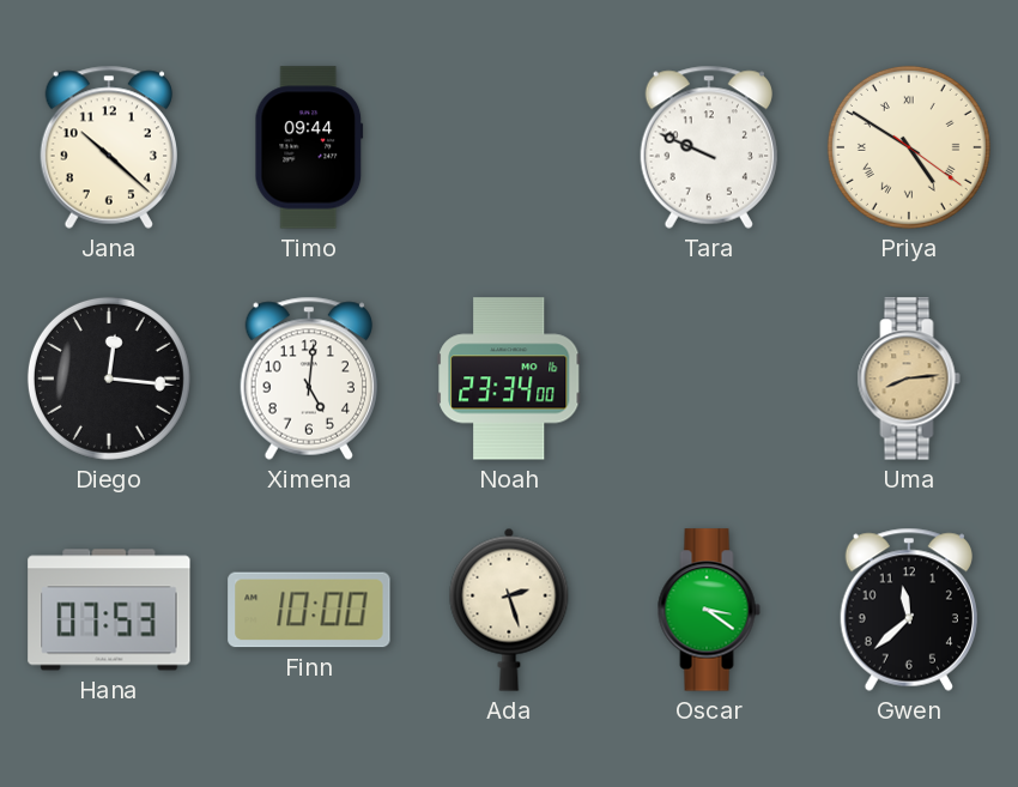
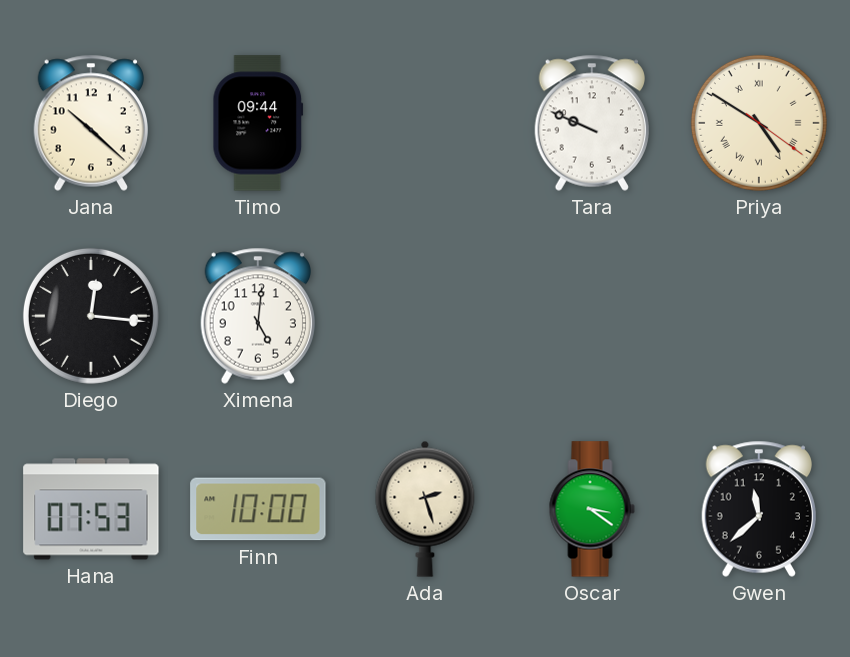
Noah: 23:34 -> none
Uma: 8:14 -> none
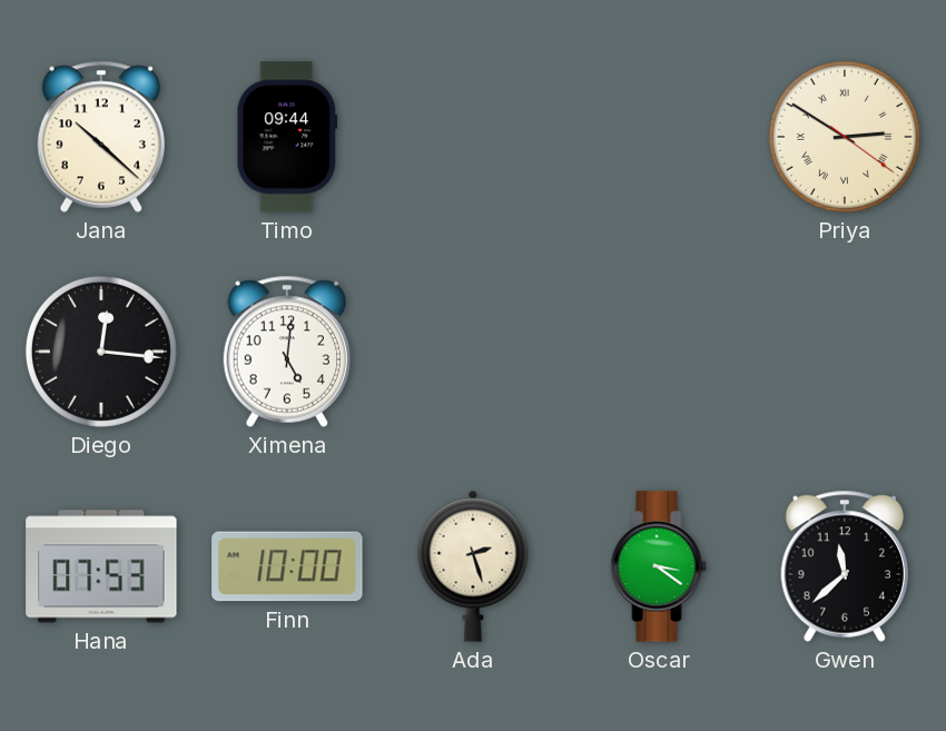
Tara: 9:49 -> none
Priya: 4:50 -> 2:50
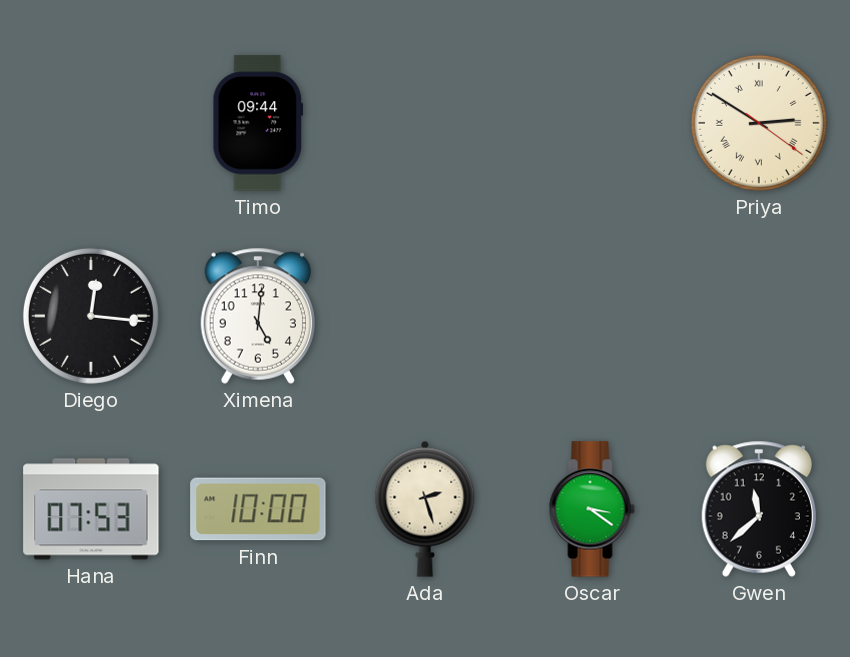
Jana: 10:22 -> none
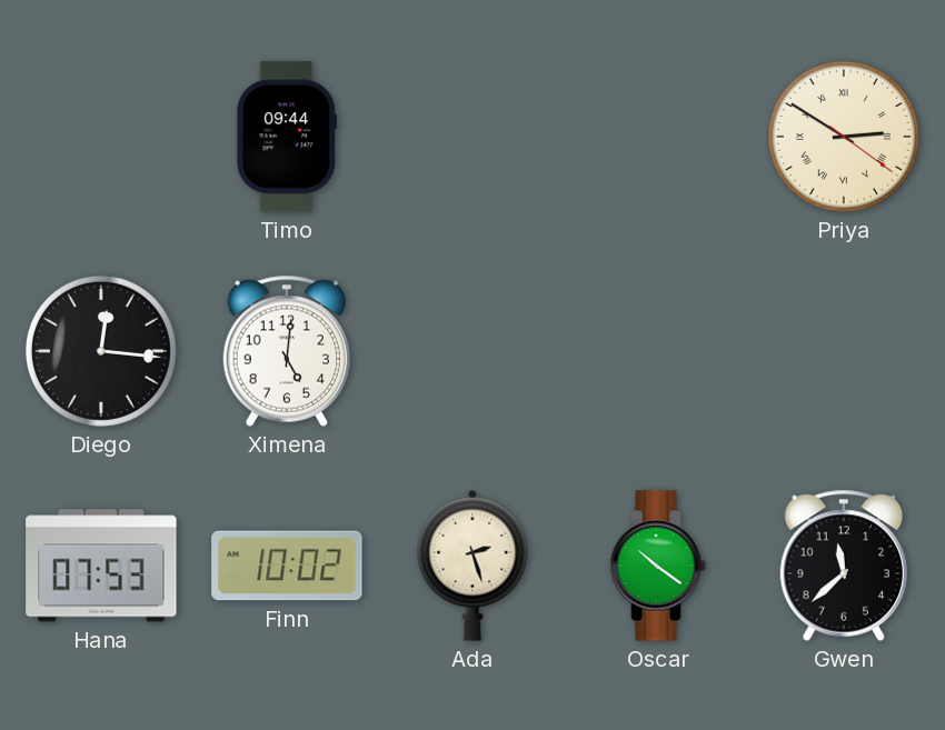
Finn: 10:00 -> 10:02
Oscar: 3:21 -> 10:21
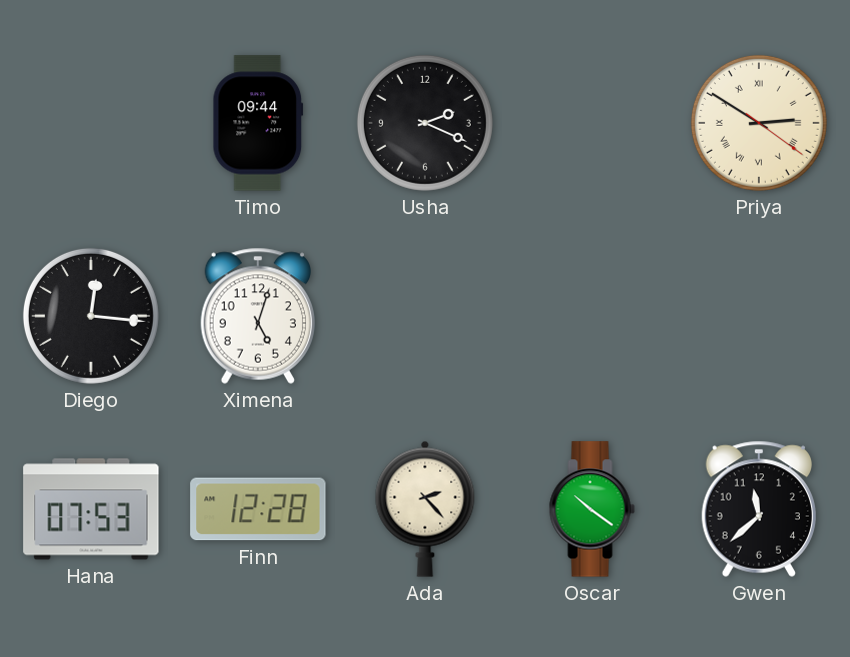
Usha: none -> 2:19
Ximena: 5:01 -> 5:03
Finn: 10:02 -> 12:28
Ada: 2:27 -> 2:23
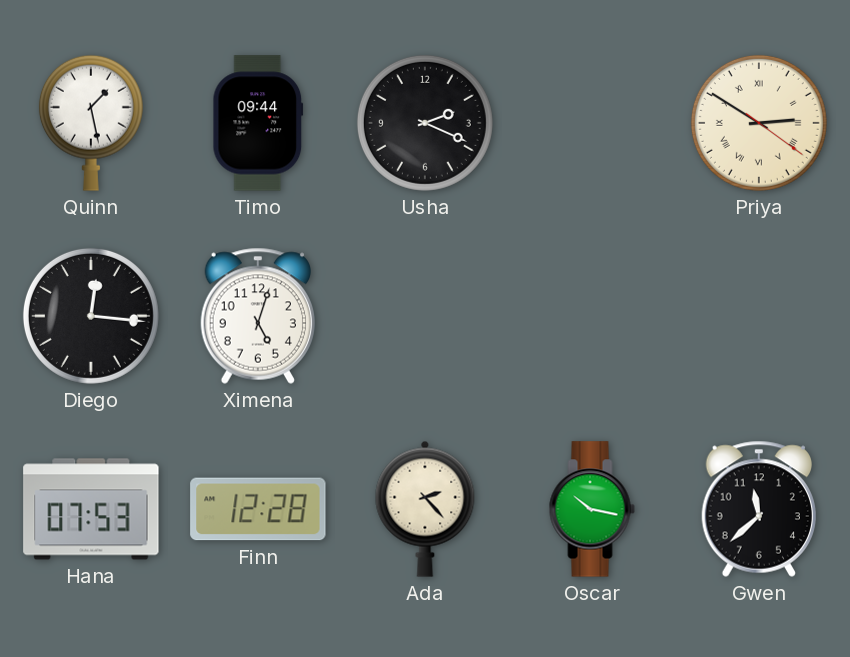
Quinn: none -> 1:28
Oscar: 10:21 -> 10:17
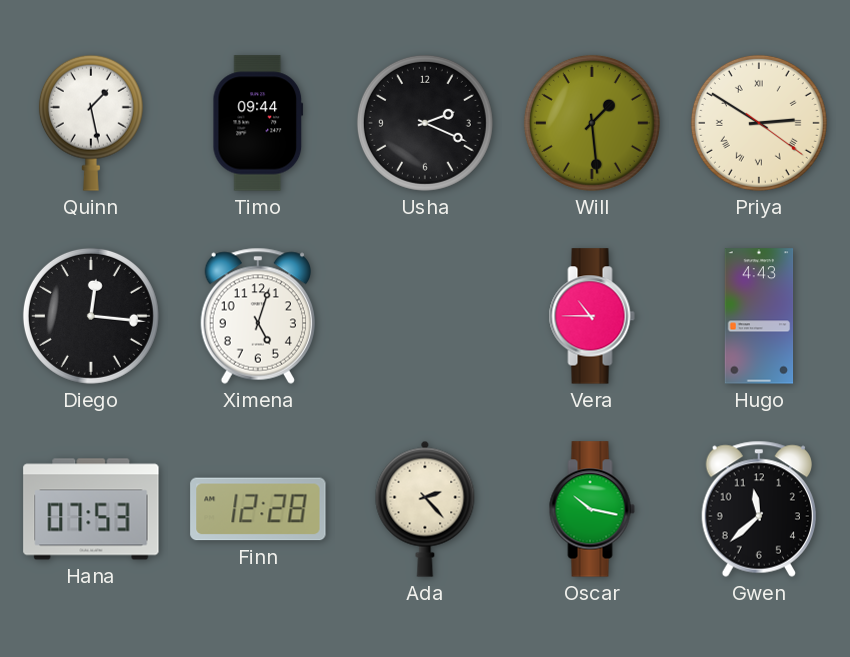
Will: none -> 1:29
Vera: none -> 10:45
Hugo: none -> 4:43
